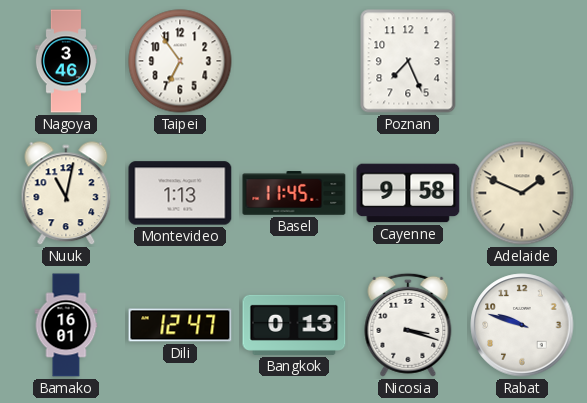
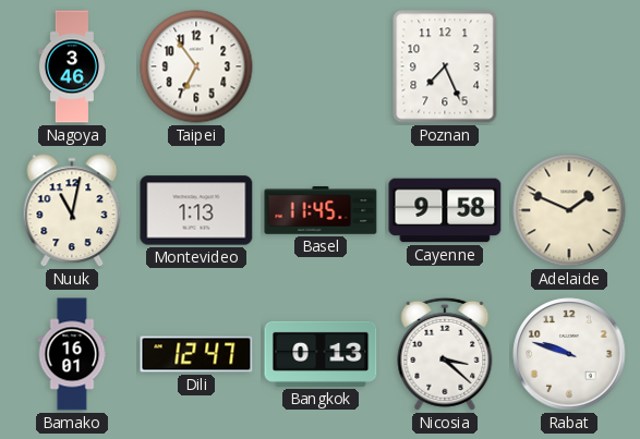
Nicosia: 3:18 -> 3:22
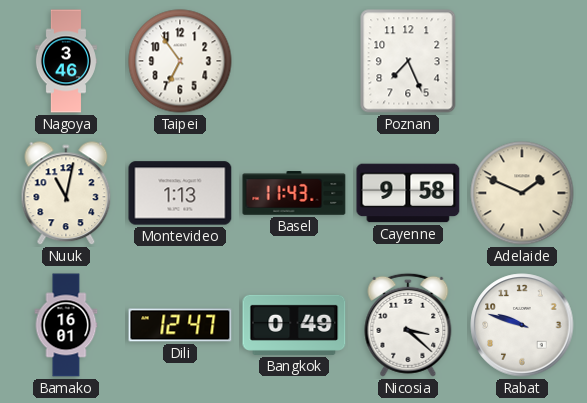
Basel: 11:45 -> 11:43
Bangkok: 0:13 -> 0:49
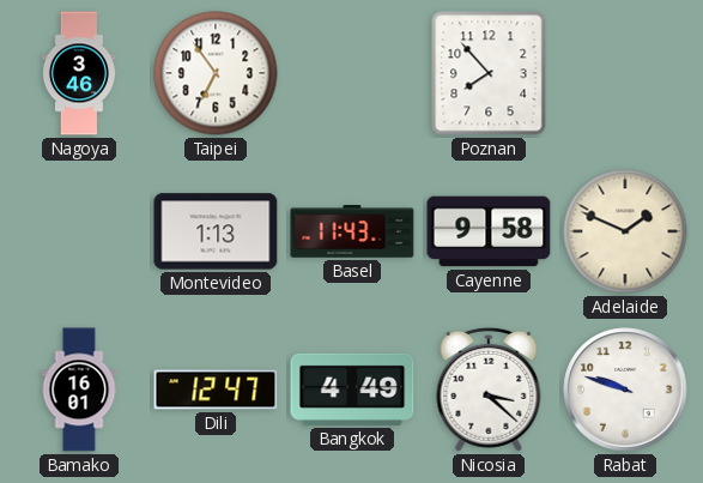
Poznan: 7:26 -> 7:53
Nuuk: 11:02 -> none
Bangkok: 0:49 -> 4:49
